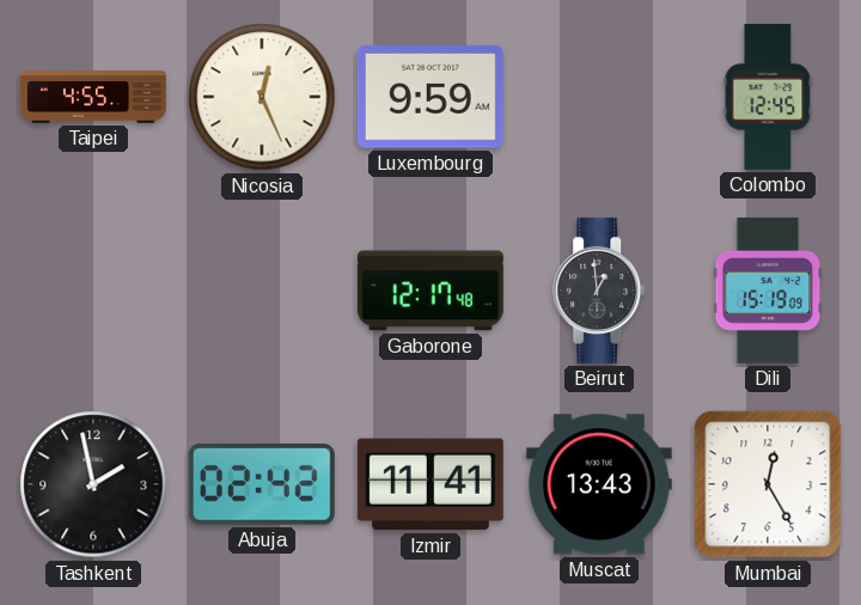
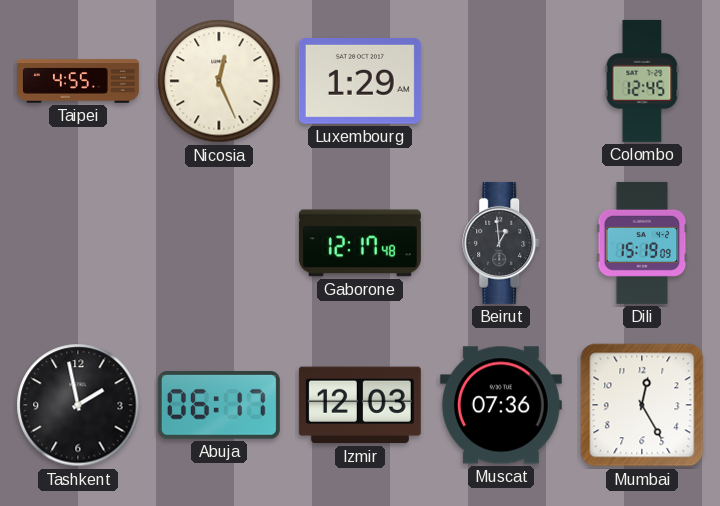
Luxembourg: 9:59 -> 1:29
Abuja: 02:42 -> 06:17
Izmir: 11:41 -> 12:03
Muscat: 13:43 -> 07:36
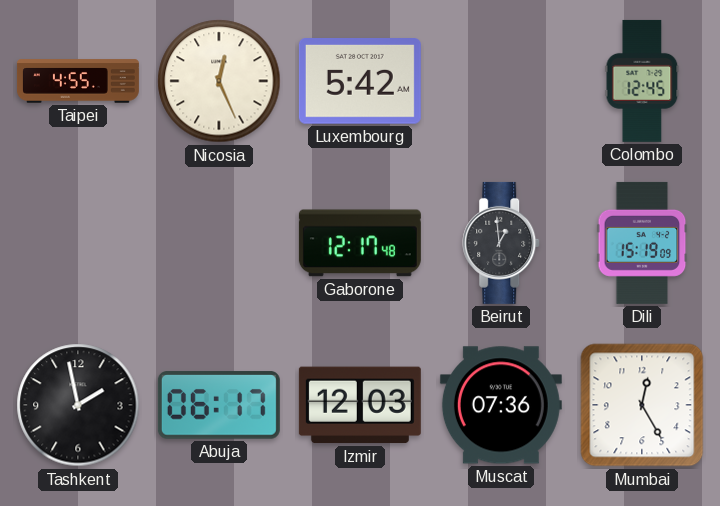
Luxembourg: 1:29 -> 5:42
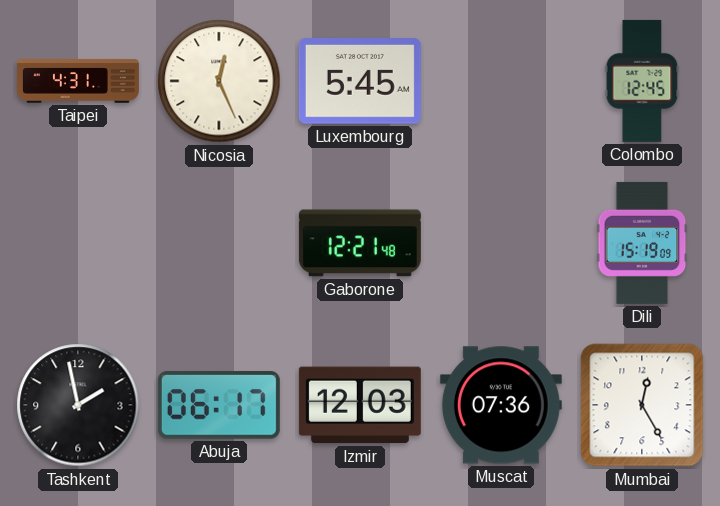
Taipei: 4:55 -> 4:31
Luxembourg: 5:42 -> 5:45
Gaborone: 12:17 -> 12:21
Beirut: 12:59 -> none
